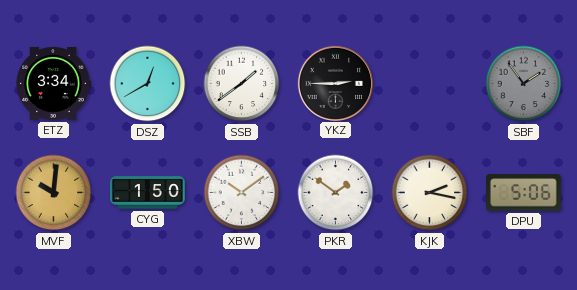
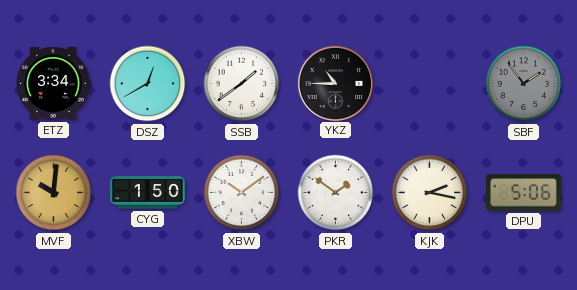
YKZ: 2:45 -> 10:45
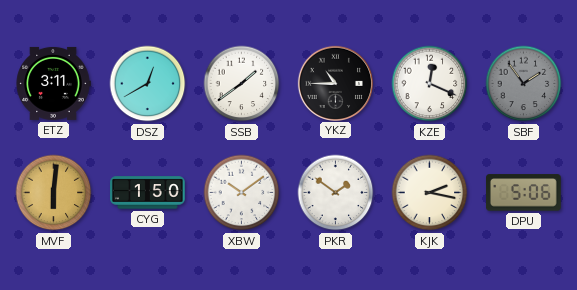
ETZ: 3:34 -> 3:11
KZE: none -> 12:19
MVF: 10:01 -> 6:01
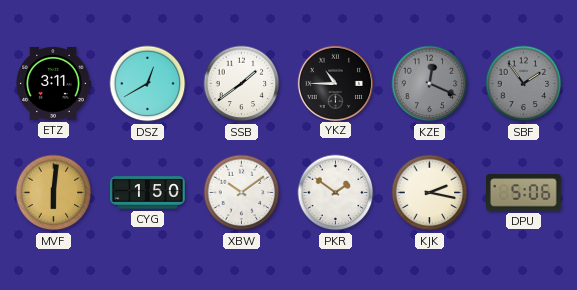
KZE dial: white -> grey
